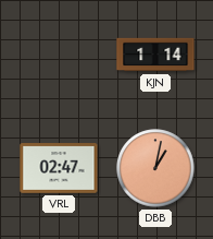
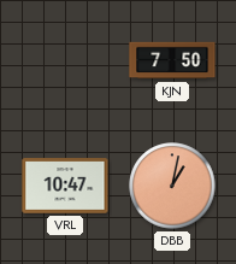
KJN: 1:14 -> 7:50
VRL: 02:47 -> 10:47
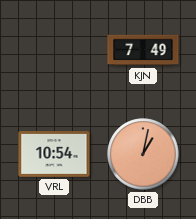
KJN: 7:50 -> 7:49
VRL: 10:47 -> 10:54
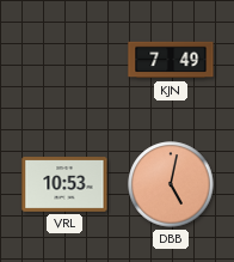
VRL: 10:54 -> 10:53
DBB: 1:02 -> 5:02
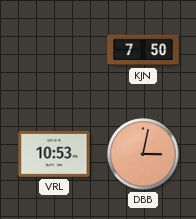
KJN: 7:49 -> 7:50
DBB: 5:02 -> 3:02
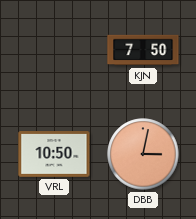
VRL: 10:53 -> 10:50
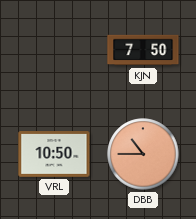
DBB: 3:02 -> 10:45
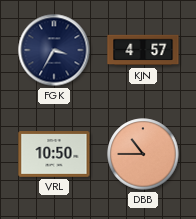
FGK: none -> 3:35
KJN: 7:50 -> 4:57
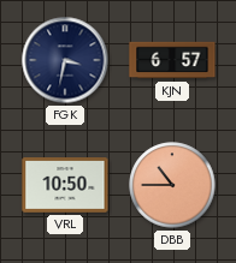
FGK: 3:35 -> 3:32
KJN: 4:57 -> 6:57
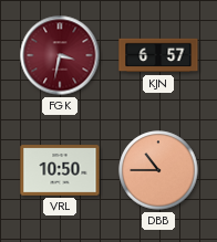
FGK dial: navy -> burgundy
